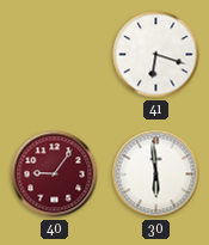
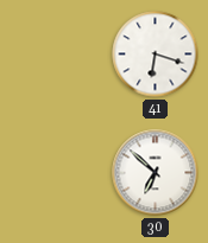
40: 9:06 -> none
30: 5:59 -> 6:52
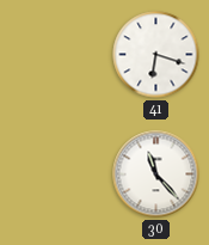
30: 6:52 -> 11:23
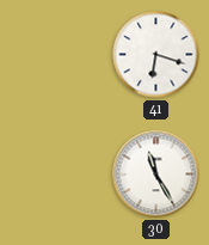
30: 11:23 -> 11:25
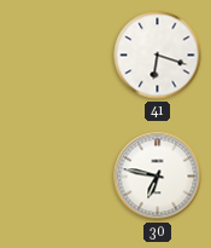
30: 11:25 -> 6:47
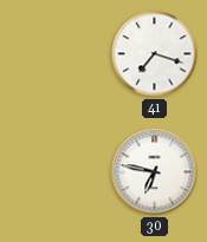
41: 6:18 -> 7:18
